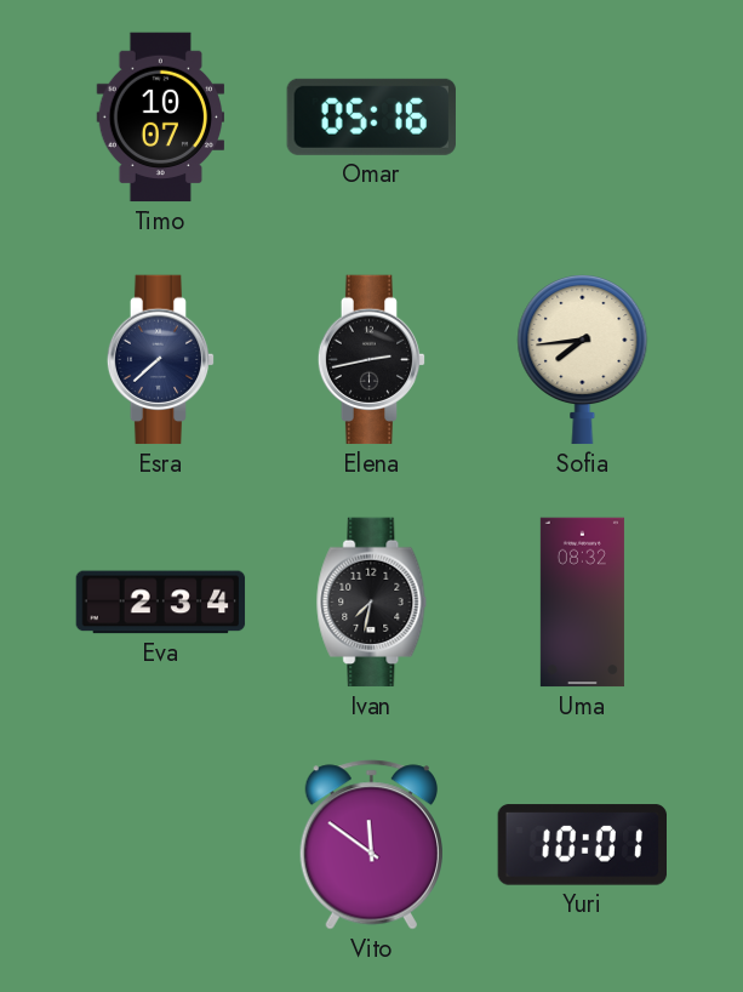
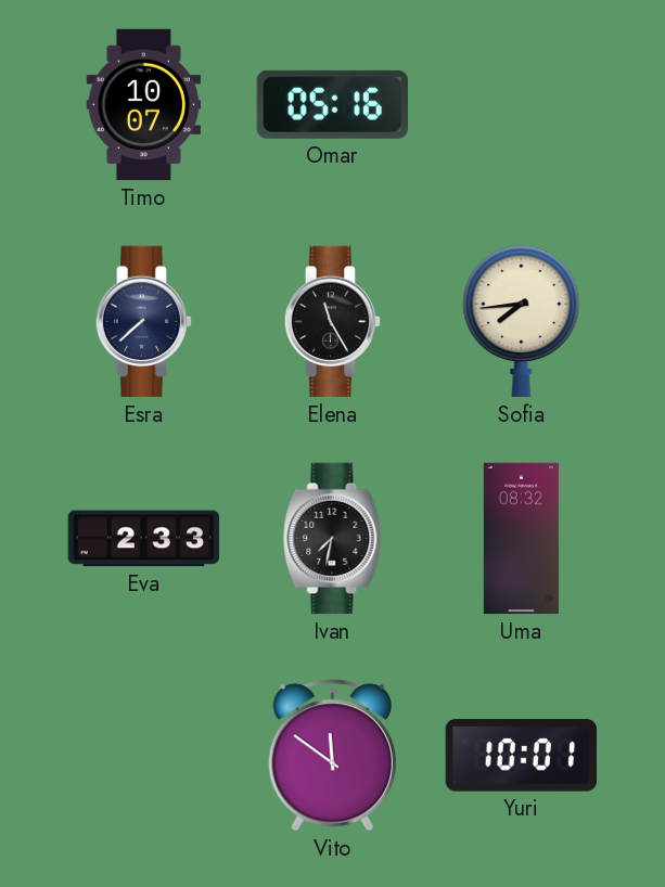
Elena: 2:43 -> 11:25
Eva: 2:34 -> 2:33
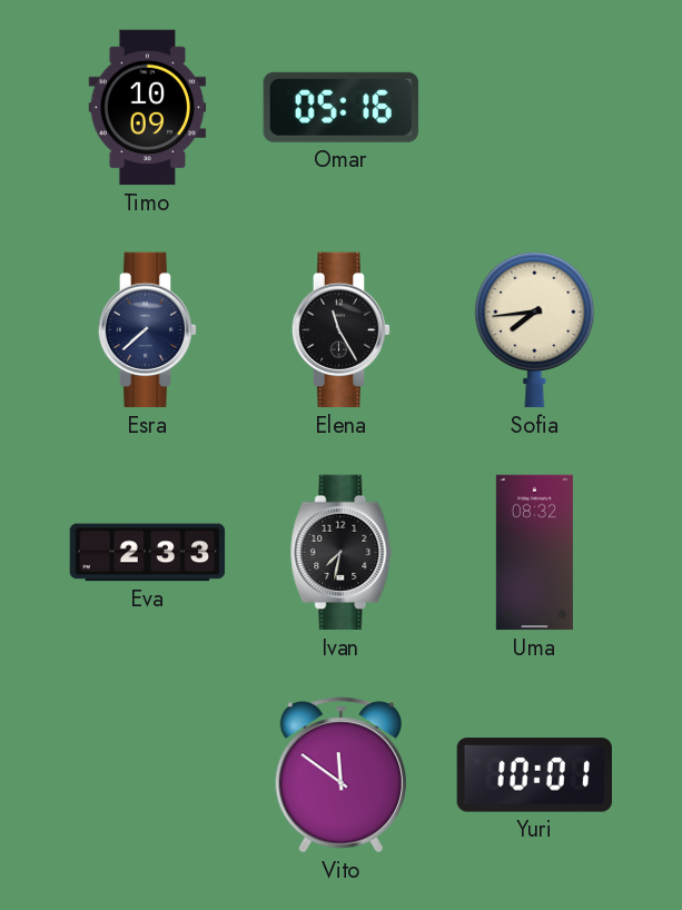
Timo: 10:07 -> 10:09
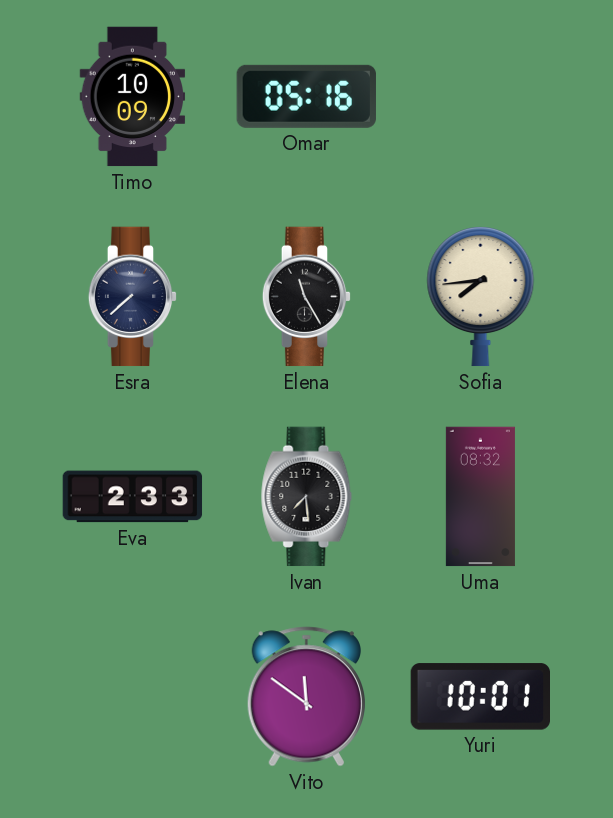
Ivan: 7:32 -> 7:29
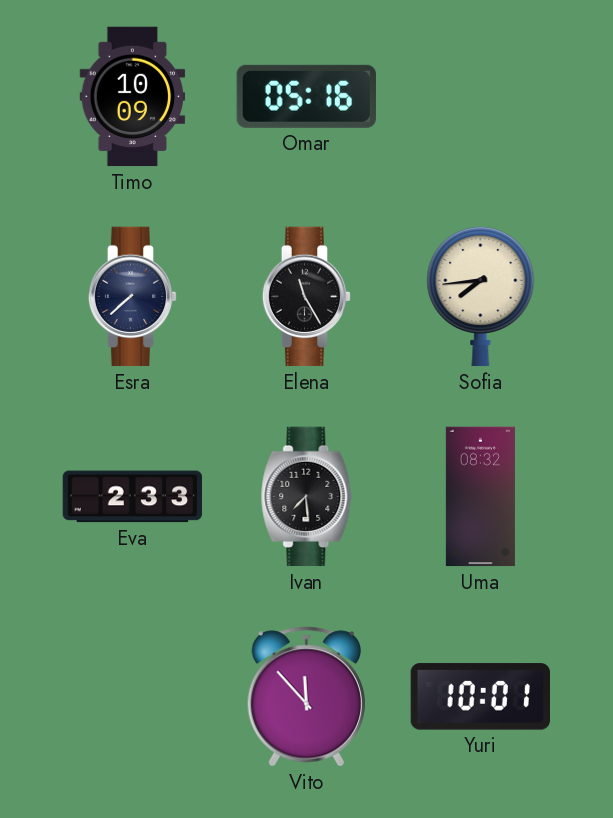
Vito: 11:51 -> 11:53
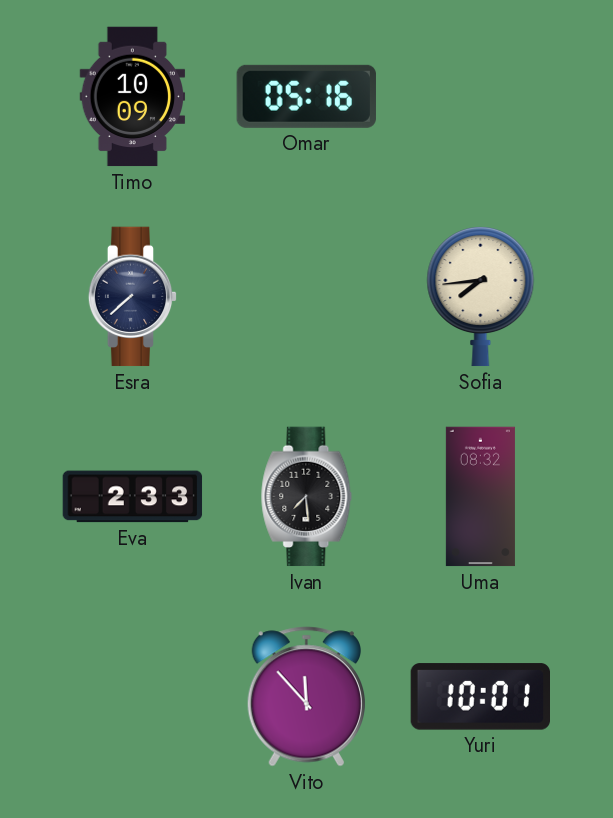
Elena: 11:25 -> none
